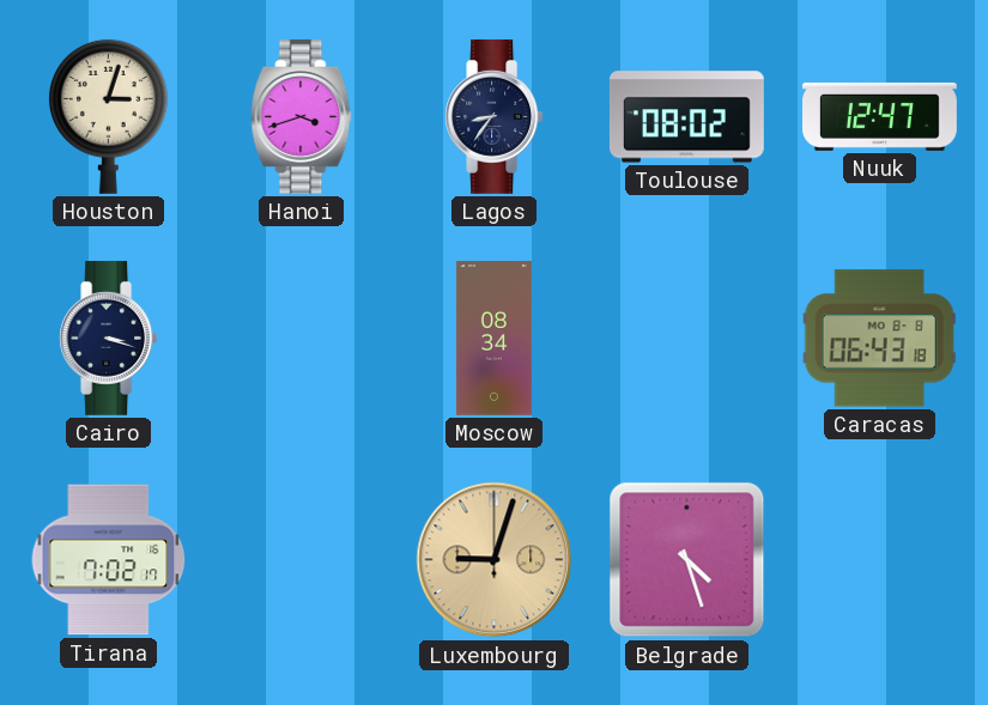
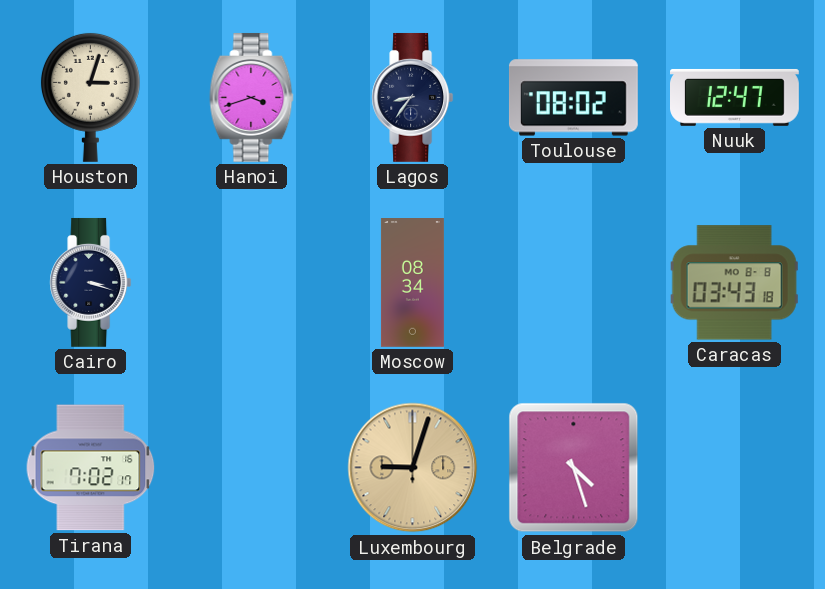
Caracas: 06:43 -> 03:43
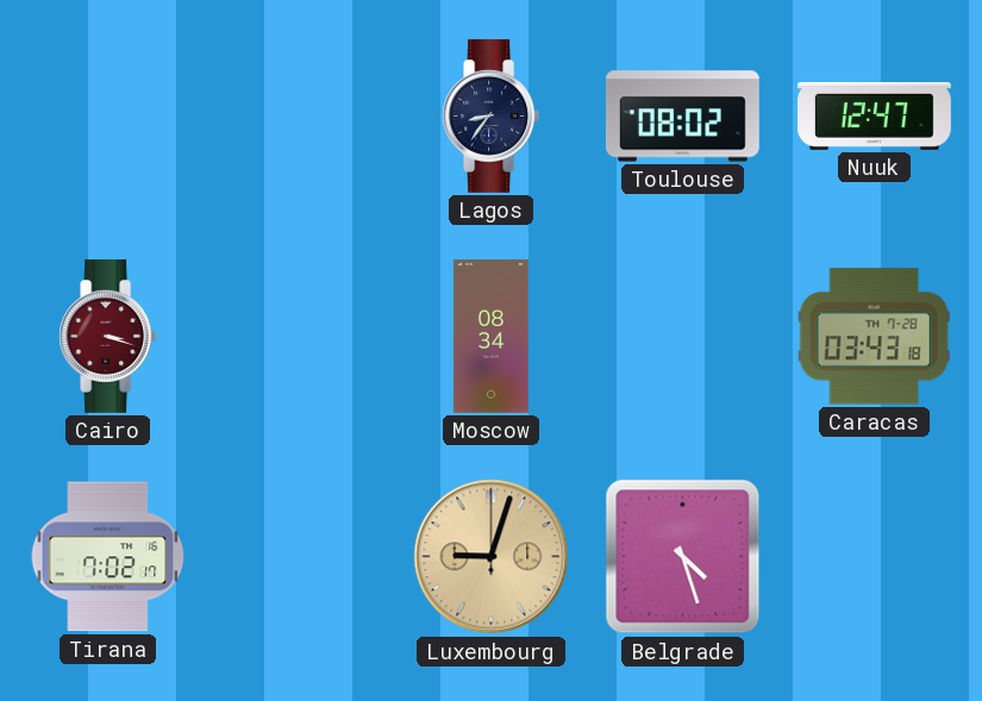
Houston: 3:03 -> none
Hanoi: 3:42 -> none
Cairo dial: navy -> burgundy
Caracas date: MO 8-8 -> TH 7-28
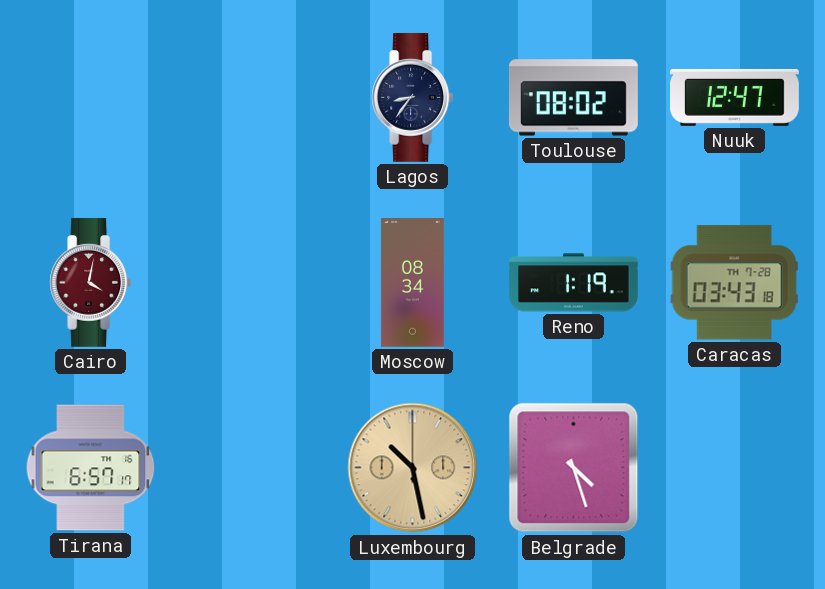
Cairo: 3:18 -> 4:02
Reno: none -> 1:19
Tirana: 7:02 -> 6:57
Luxembourg: 9:03 -> 10:28
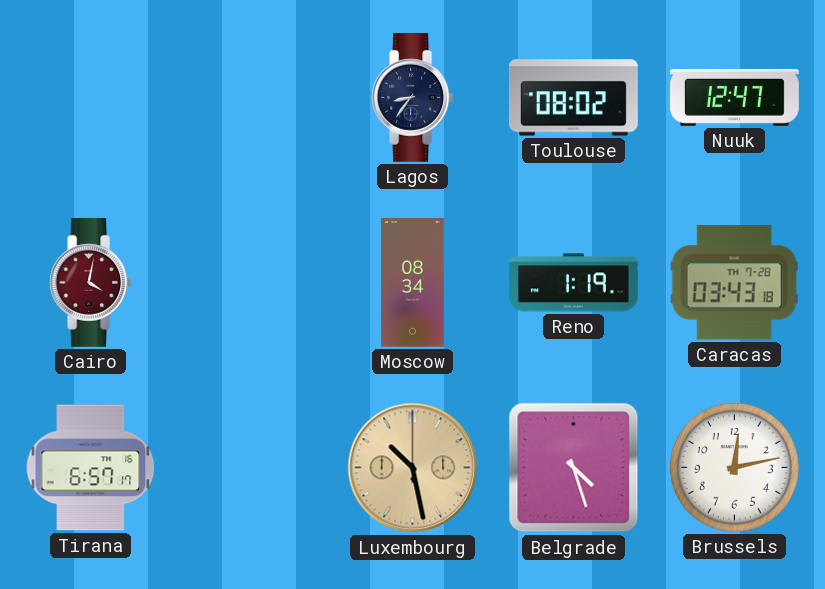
Brussels: none -> 12:13
